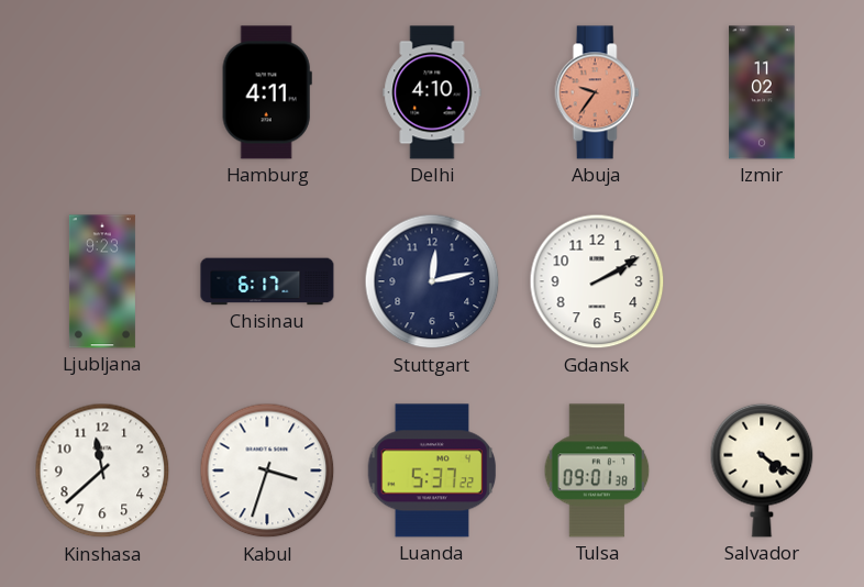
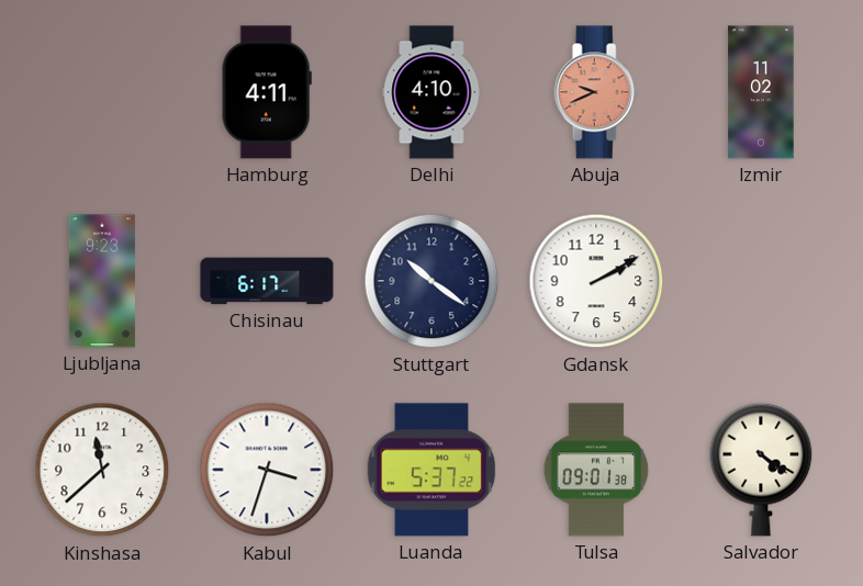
Abuja: 9:36 -> 9:41
Stuttgart: 12:13 -> 10:21
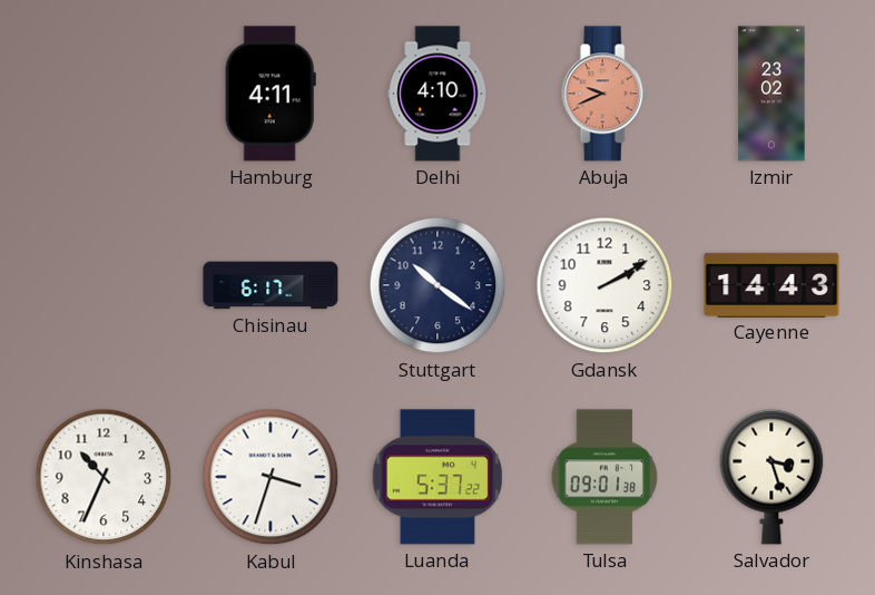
Izmir: 11:02 -> 23:02
Ljubljana: 9:23 -> none
Cayenne: none -> 14:43
Kinshasa: 11:38 -> 10:34
Salvador: 4:21 -> 3:27
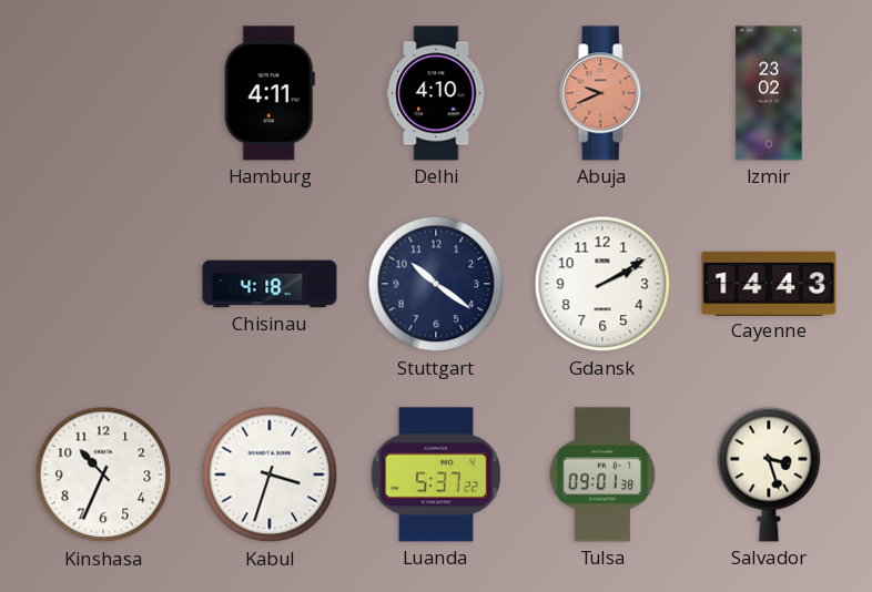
Chisinau: 6:17 -> 4:18
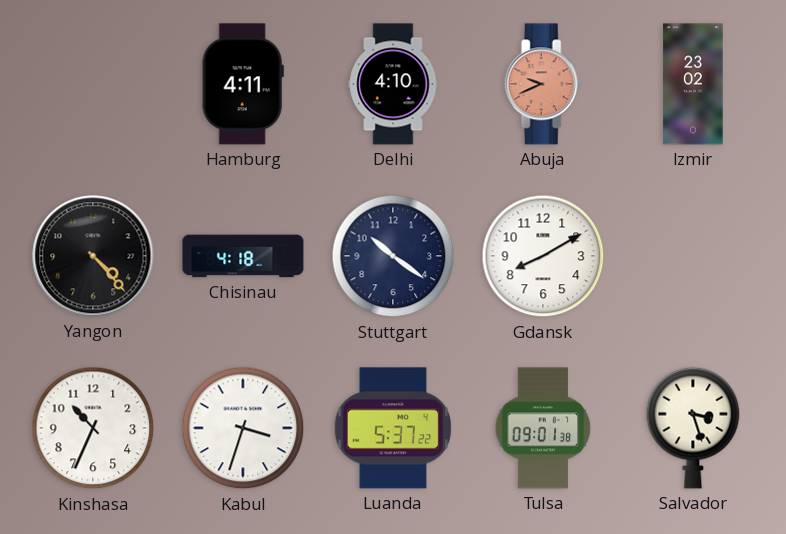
Yangon: none -> 4:23
Gdansk: 2:10 -> 8:10
Cayenne: 14:43 -> none
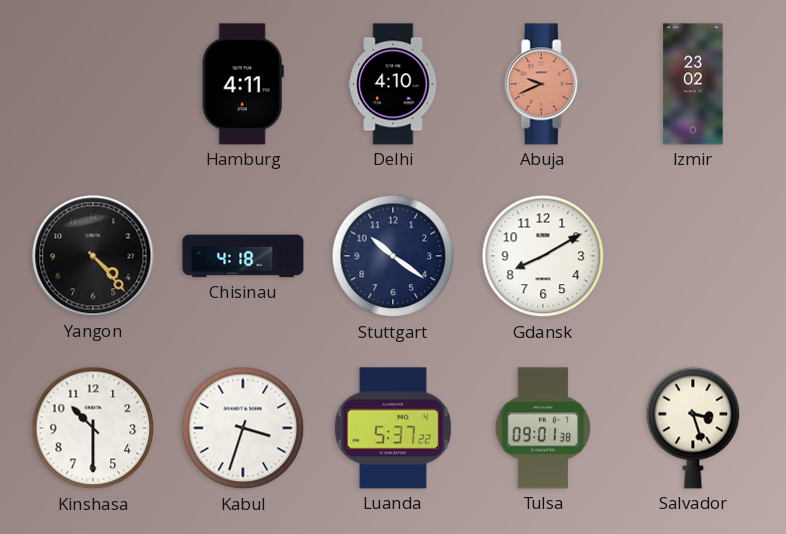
Kinshasa: 10:34 -> 10:30
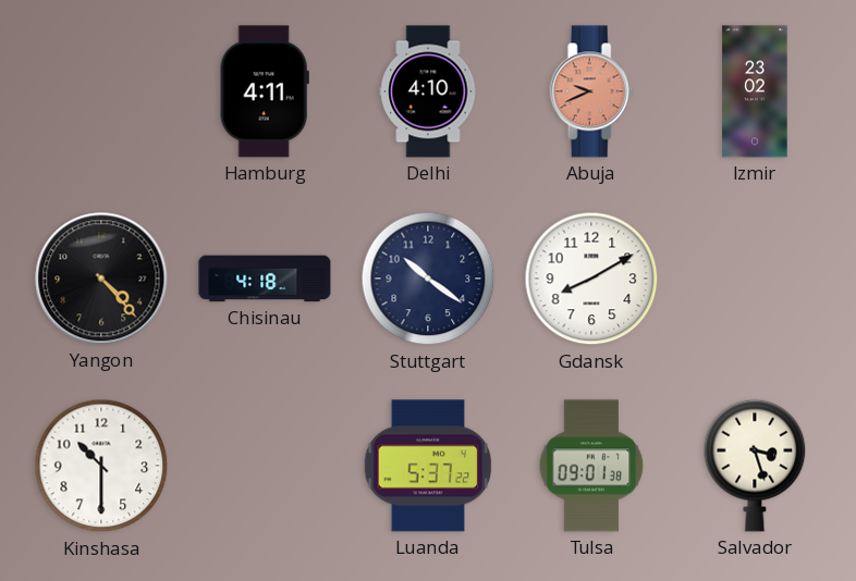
Kabul: 3:33 -> none
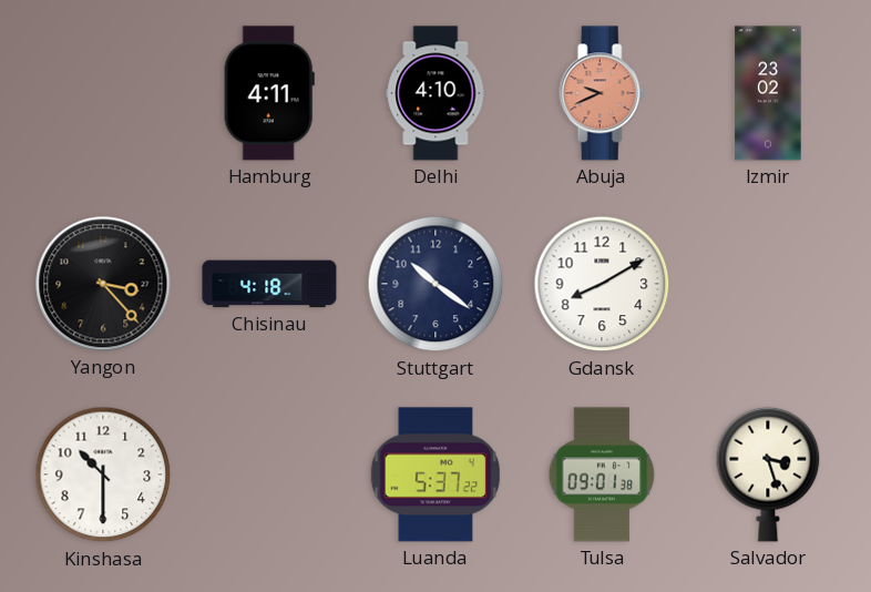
Yangon: 4:23 -> 3:23
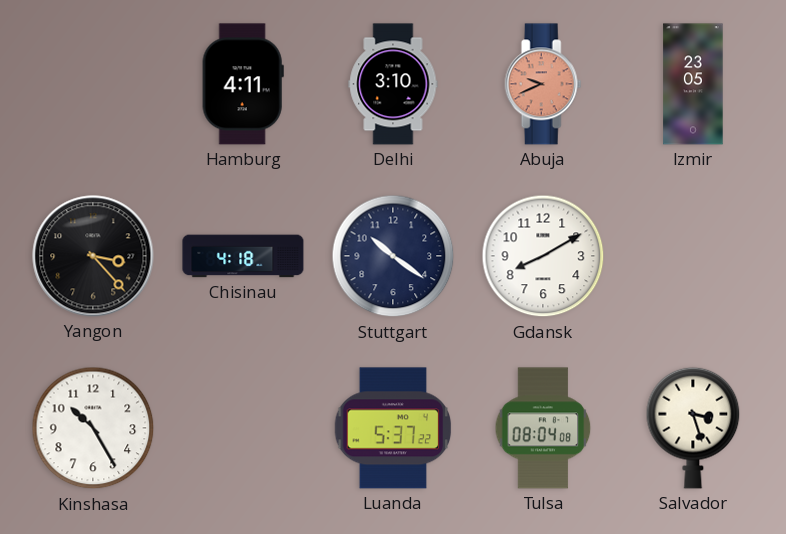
Delhi: 4:10 -> 3:10
Izmir: 23:02 -> 23:05
Kinshasa: 10:30 -> 10:25
Tulsa: 09:01 -> 08:04
